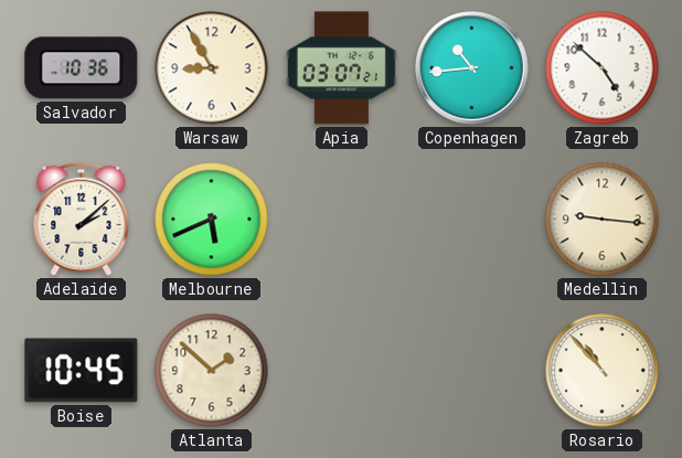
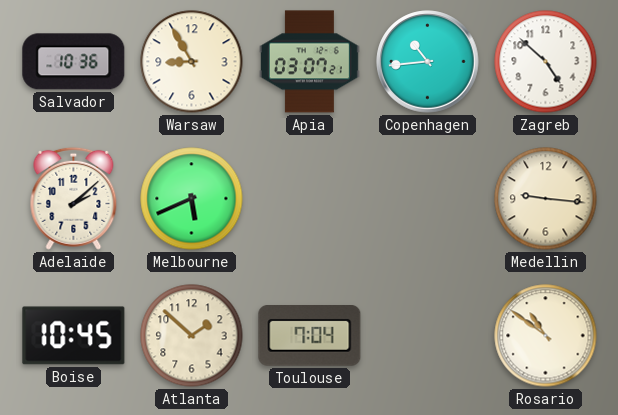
Toulouse: none -> 7:04
Rosario: 10:53 -> 10:51
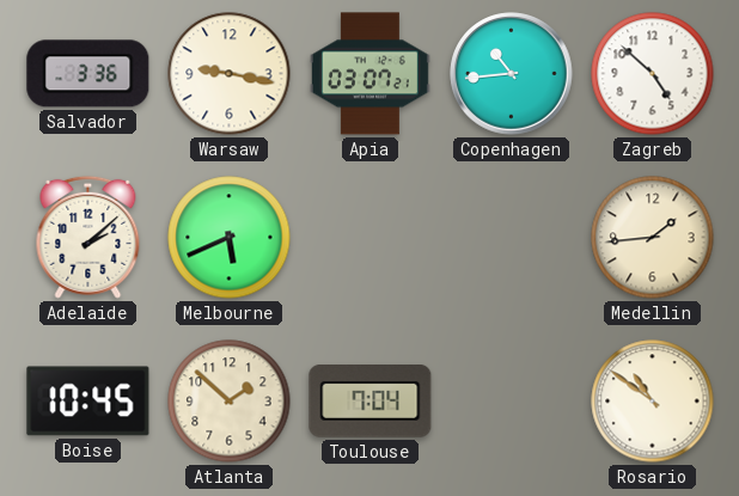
Salvador: 10:36 -> 3:36
Warsaw: 8:55 -> 9:17
Medellin: 9:16 -> 1:44
